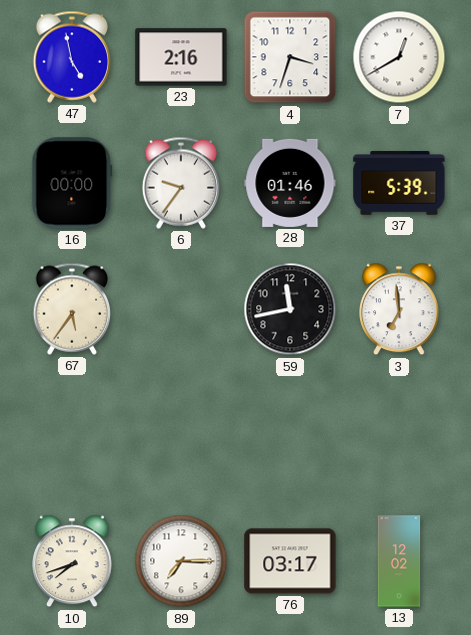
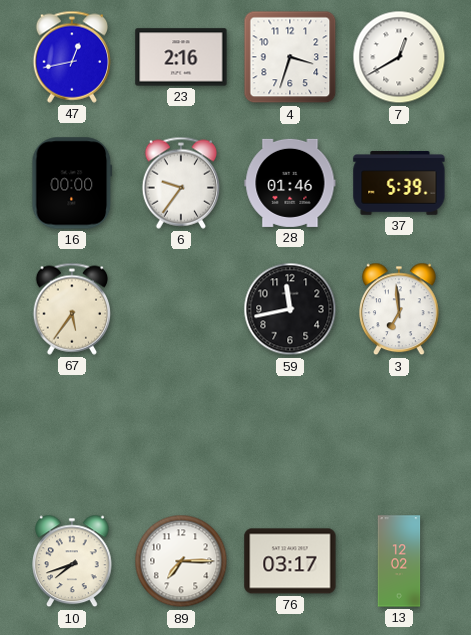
47: 4:58 -> 12:43
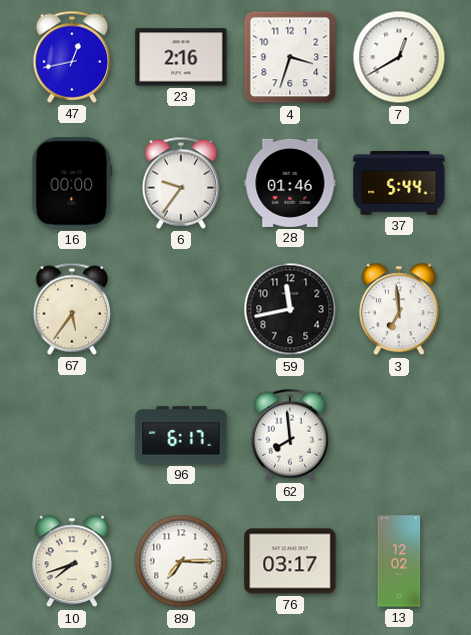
37: 5:39 -> 5:44
96: none -> 6:17
62: none -> 7:59
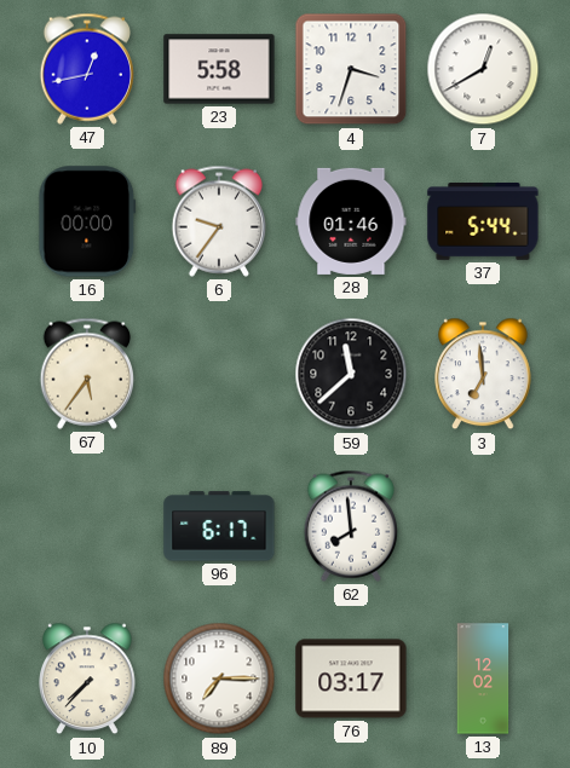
23: 2:16 -> 5:58
59: 11:43 -> 11:38
10: 7:42 -> 7:37
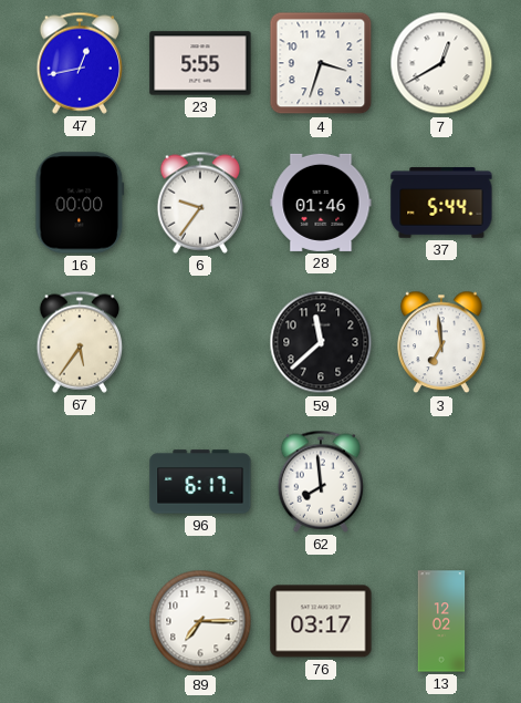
23: 5:58 -> 5:55
10: 7:37 -> none
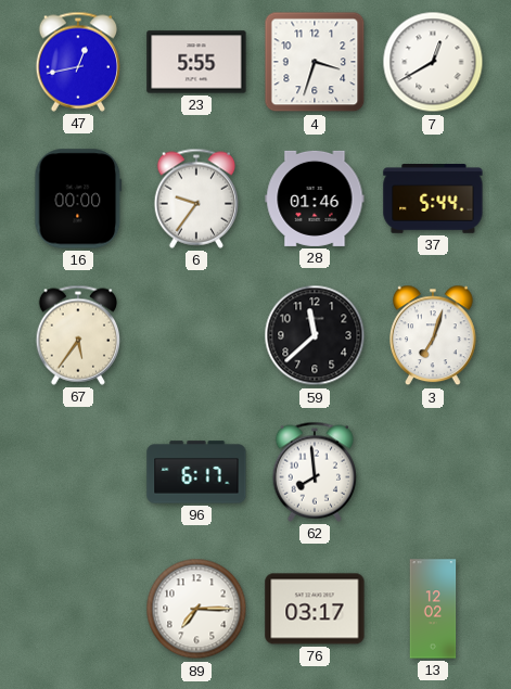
3: 6:59 -> 7:03
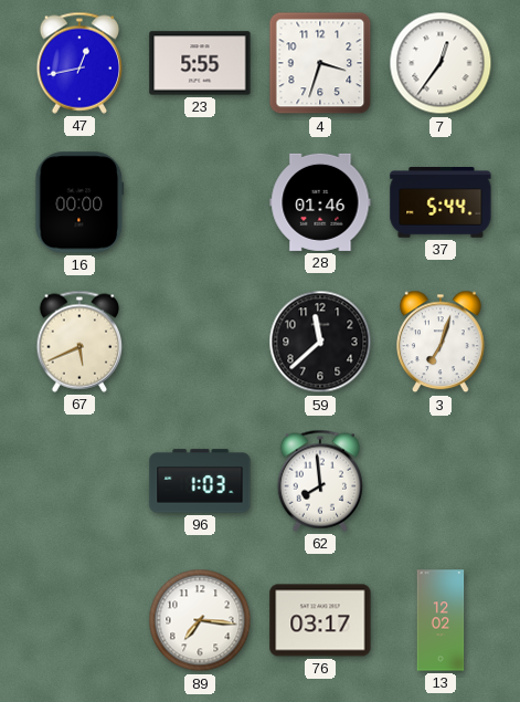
7: 12:40 -> 12:36
6: 9:36 -> none
67: 5:36 -> 5:41
96: 6:17 -> 1:03
89: 7:15 -> 7:16
